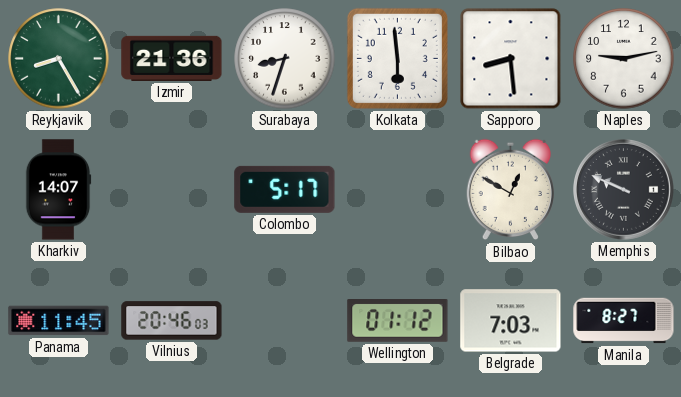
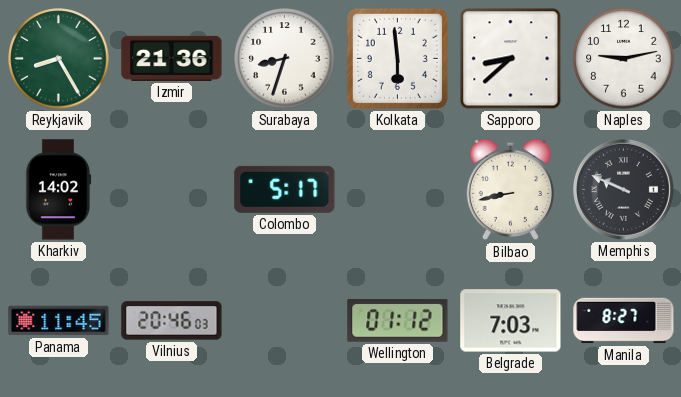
Sapporo: 8:29 -> 8:38
Kharkiv: 14:07 -> 14:02
Bilbao: 12:50 -> 8:43
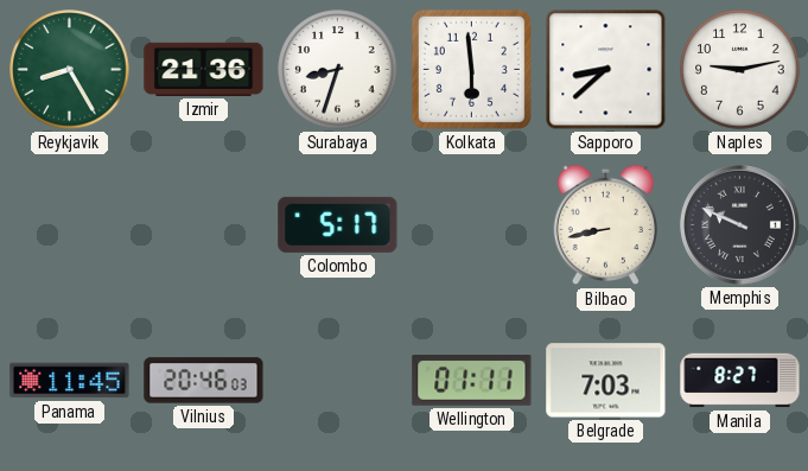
Kharkiv: 14:02 -> none
Wellington: 01:12 -> 01:11
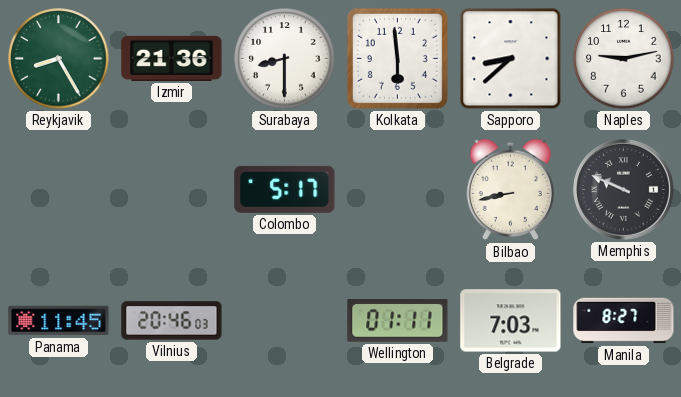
Surabaya: 8:33 -> 8:30
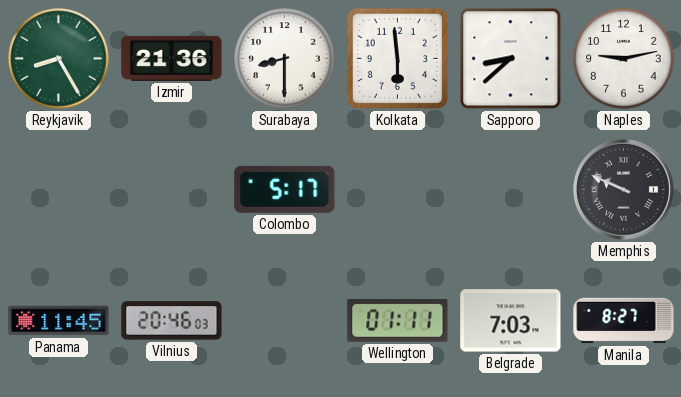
Bilbao: 8:43 -> none
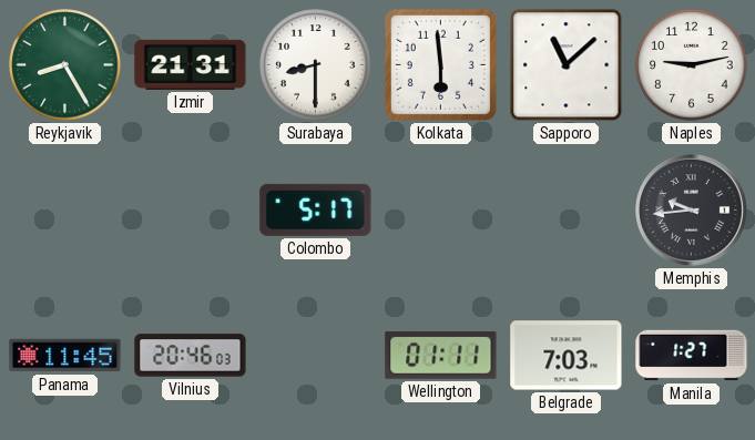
Izmir: 21:36 -> 21:31
Sapporo: 8:38 -> 11:08
Memphis: 9:49 -> 9:44
Manila: 8:27 -> 1:27
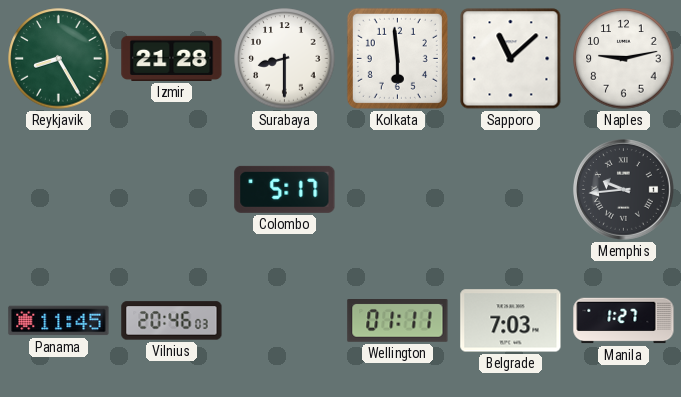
Izmir: 21:31 -> 21:28
